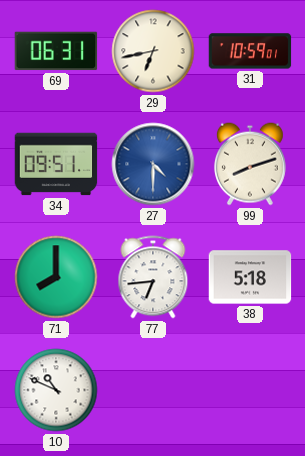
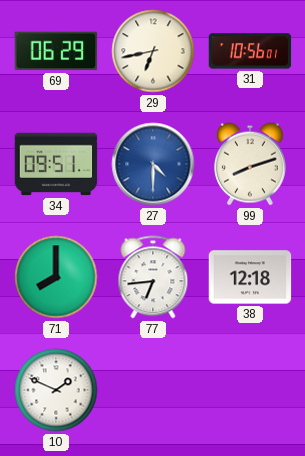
69: 06:31 -> 06:29
31: 10:59 -> 10:56
38: 5:18 -> 12:18
10: 10:49 -> 1:49
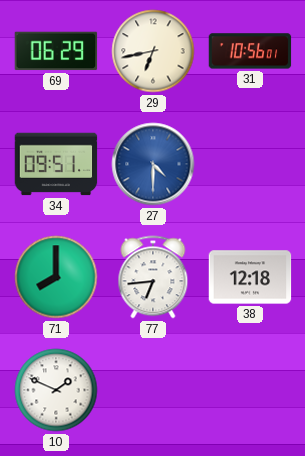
99: 8:12 -> none
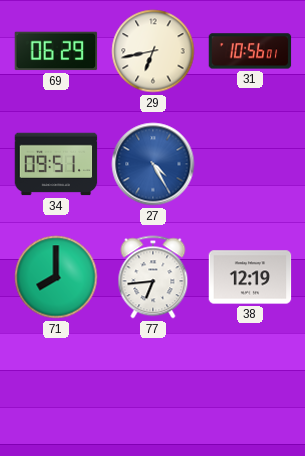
27: 4:30 -> 4:25
38: 12:18 -> 12:19
10: 1:49 -> none
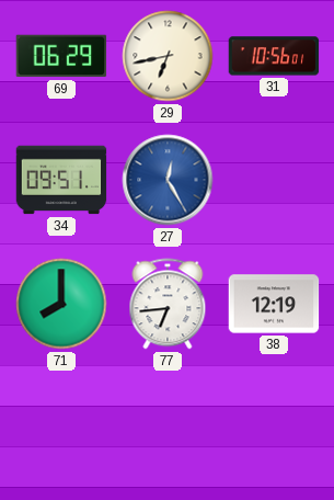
27: 4:25 -> 12:25
